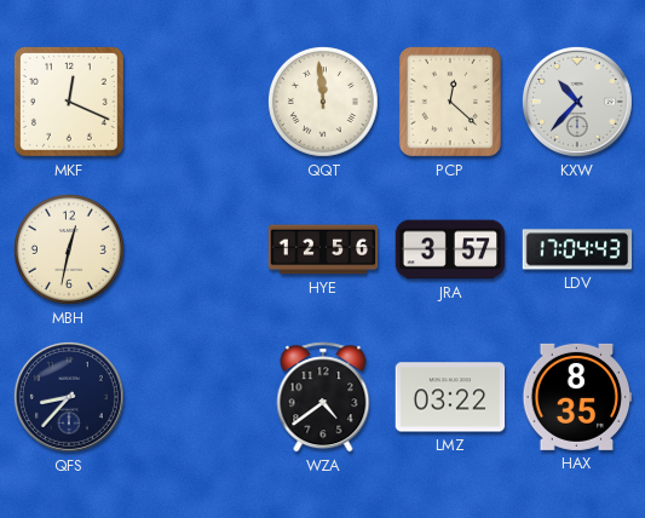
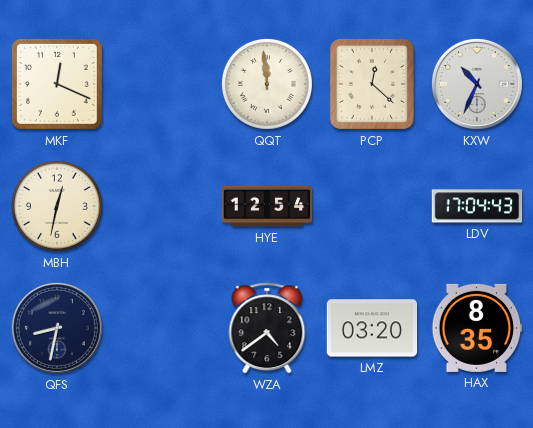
KXW: 10:37 -> 10:34
HYE: 12:56 -> 12:54
JRA: 3:57 -> none
QFS: 8:37 -> 8:32
LMZ: 03:22 -> 03:20
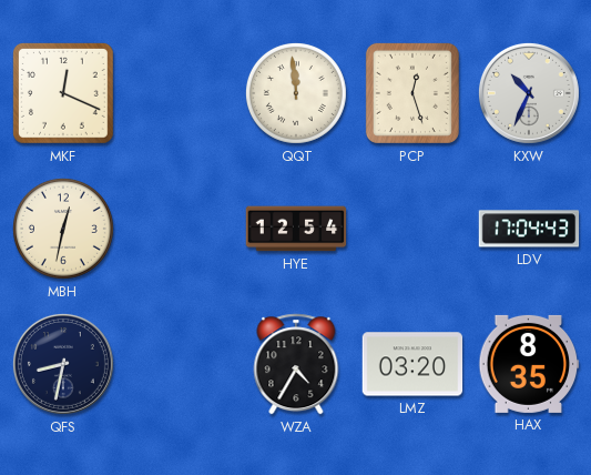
PCP: 12:22 -> 12:27
WZA: 4:39 -> 4:35
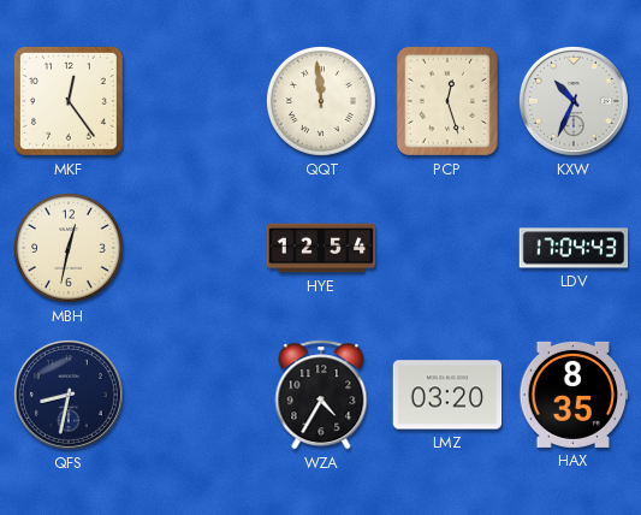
MKF: 12:19 -> 12:24
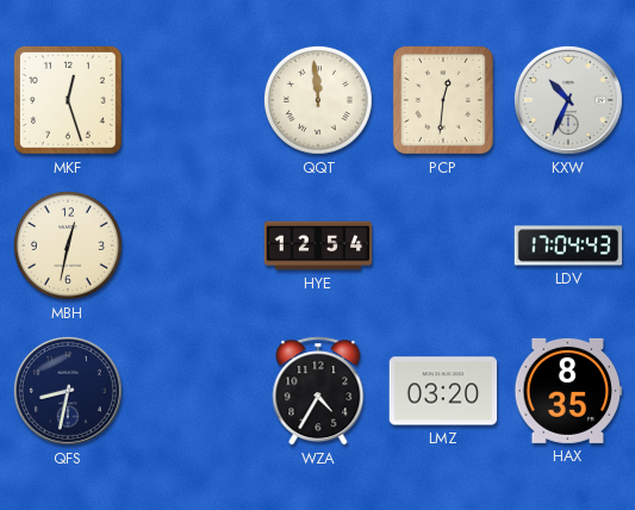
MKF: 12:24 -> 12:27
PCP: 12:27 -> 12:31
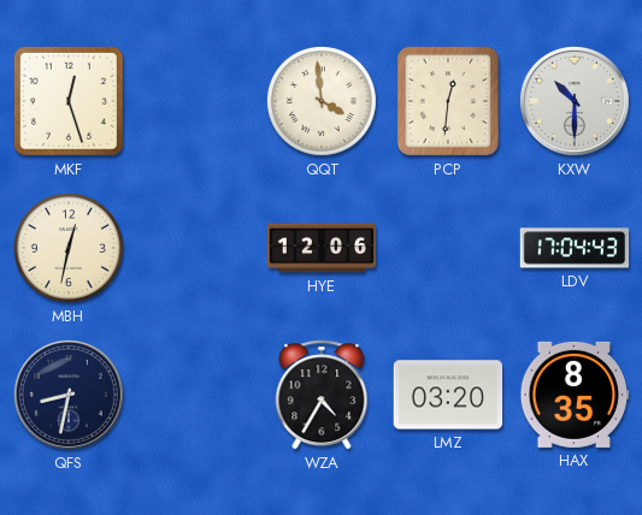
QQT: 11:59 -> 3:59
KXW: 10:34 -> 10:30
HYE: 12:54 -> 12:06
